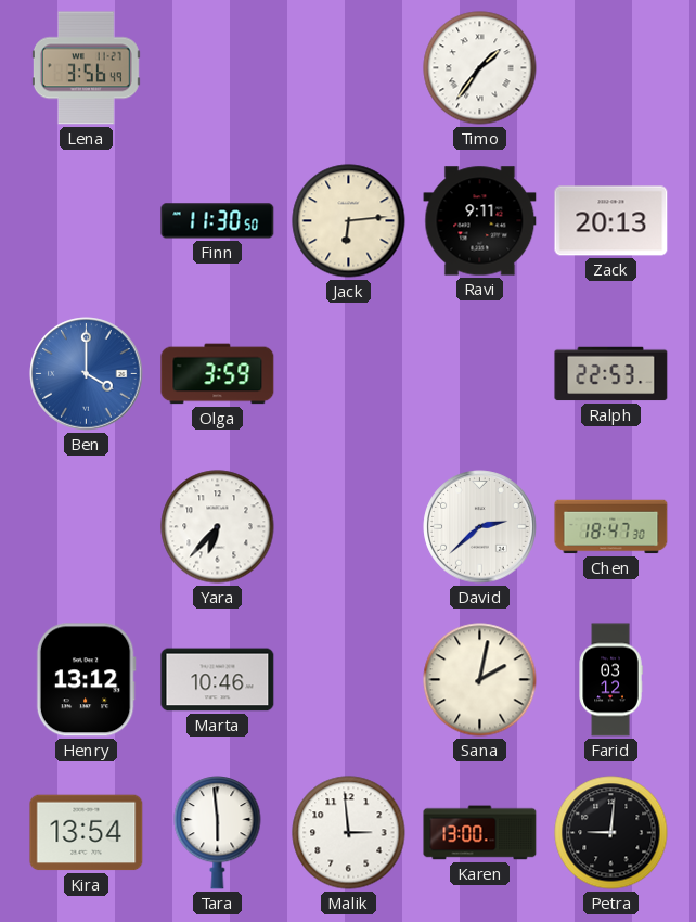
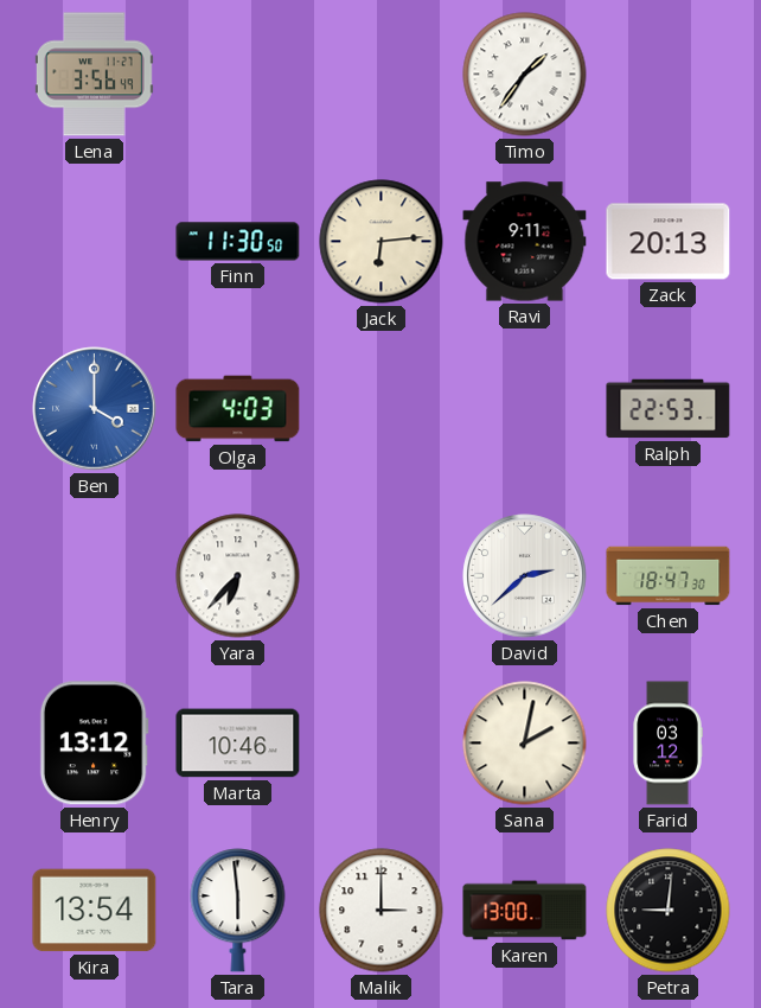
Olga: 3:59 -> 4:03
Malik: 2:59 -> 3:00
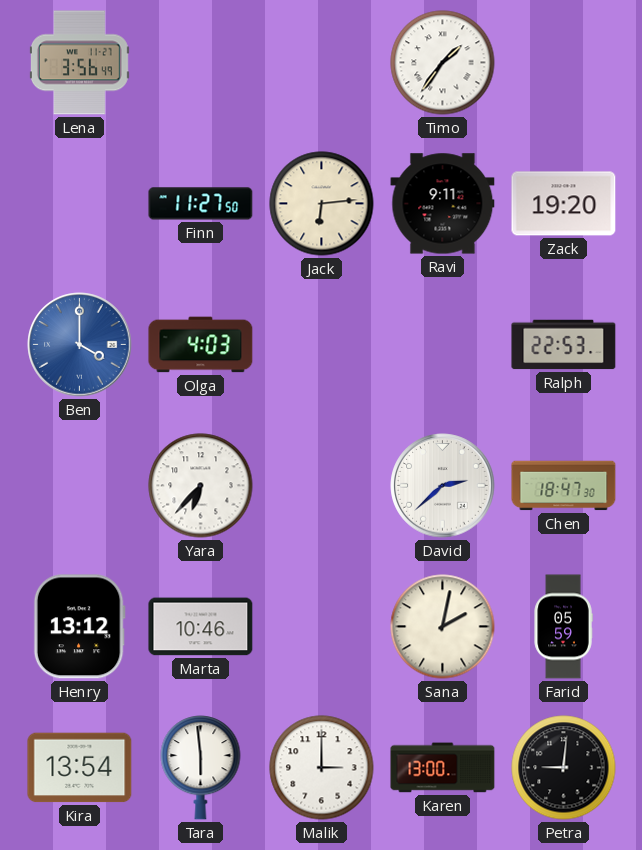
Finn: 11:30 -> 11:27
Zack: 20:13 -> 19:20
Farid: 03:12 -> 05:59
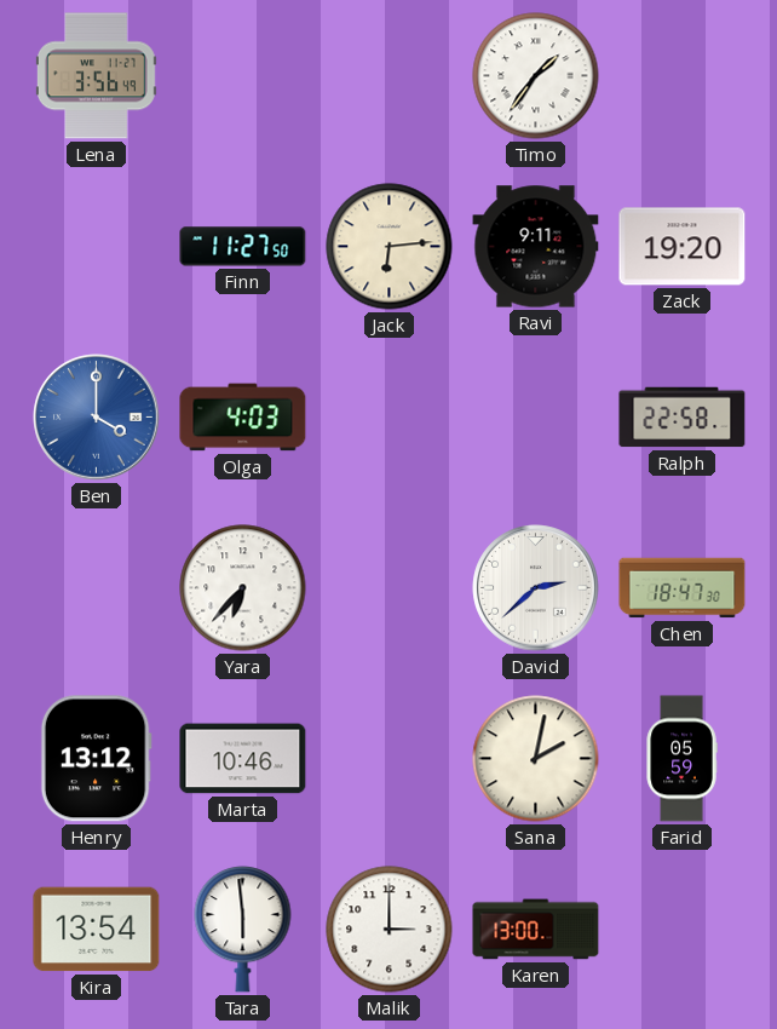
Ralph: 22:53 -> 22:58
Petra: 9:01 -> none
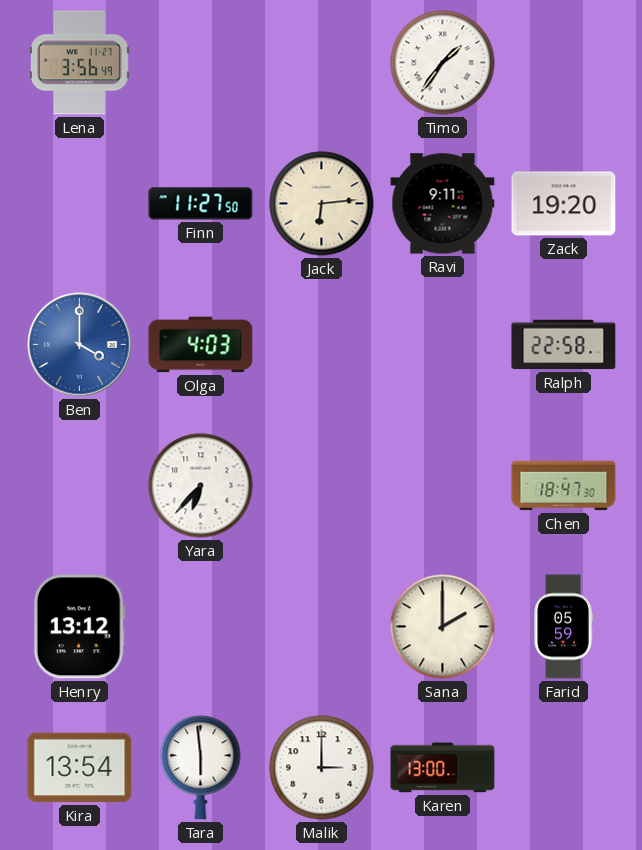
David: 2:38 -> none
Marta: 10:46 -> none
Sana: 2:02 -> 2:00
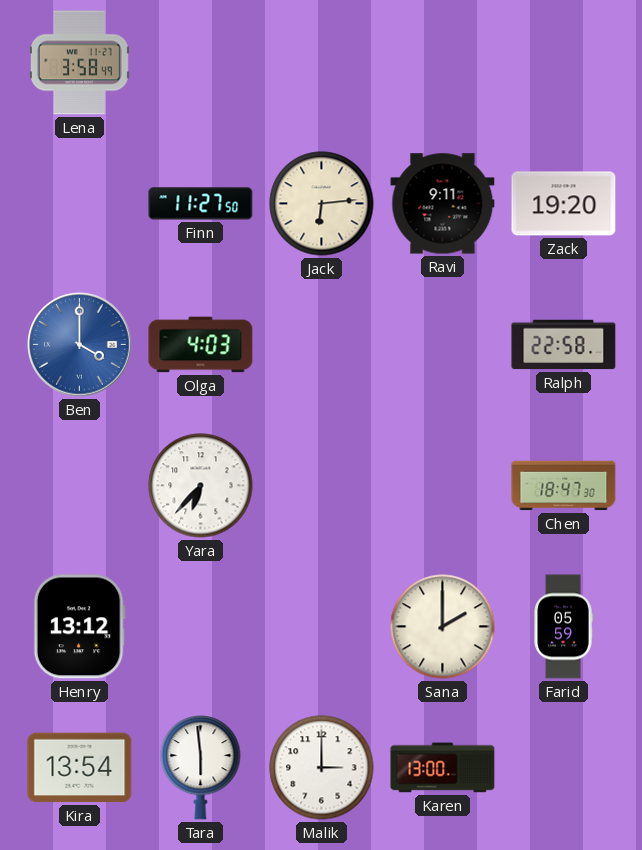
Lena: 3:56 -> 3:58
Timo: 1:36 -> none
